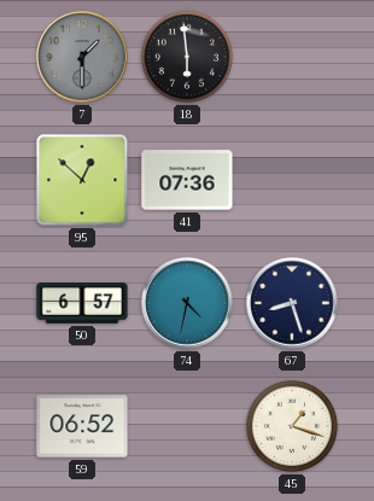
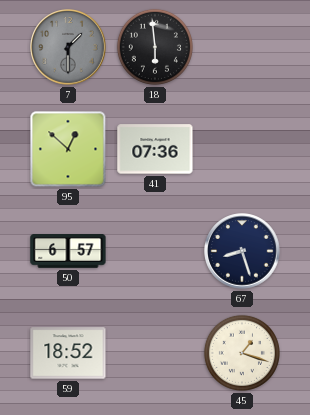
74: 4:32 -> none
59: 06:52 -> 18:52
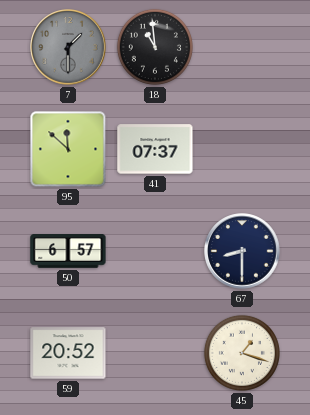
18: 5:59 -> 10:59
95: 12:52 -> 11:52
41: 07:36 -> 07:37
67: 8:27 -> 8:30
59: 18:52 -> 20:52
